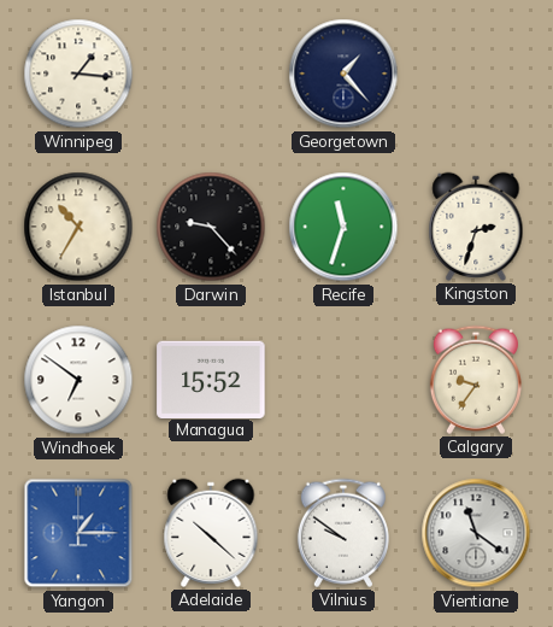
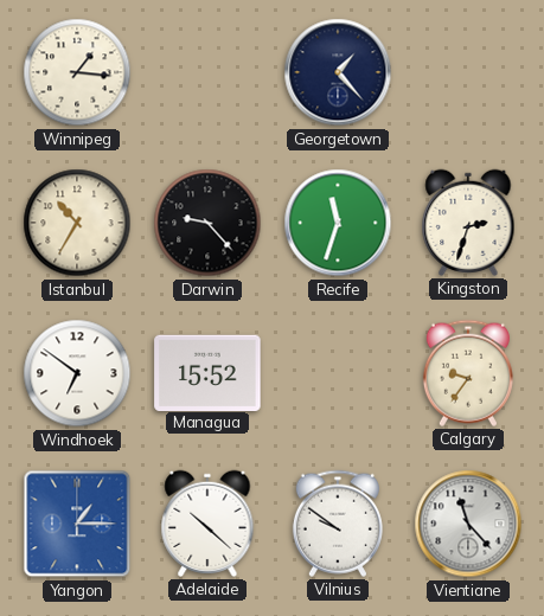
Vientiane: 11:21 -> 11:23
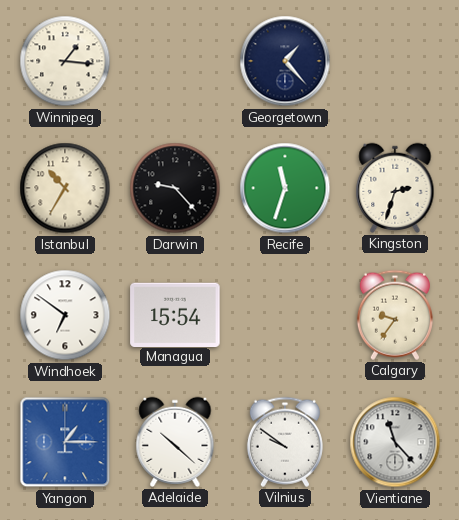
Managua: 15:52 -> 15:54
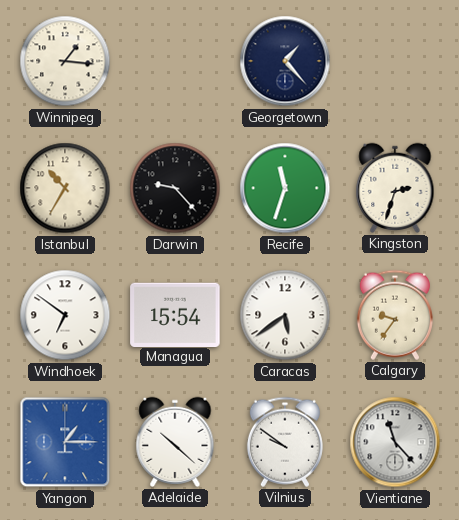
Caracas: none -> 5:39
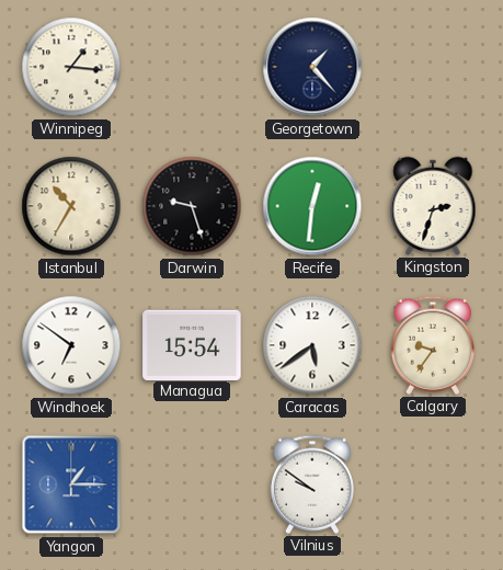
Darwin: 9:23 -> 9:27
Recife: 11:33 -> 12:31
Adelaide: 10:22 -> none
Vientiane: 11:23 -> none
